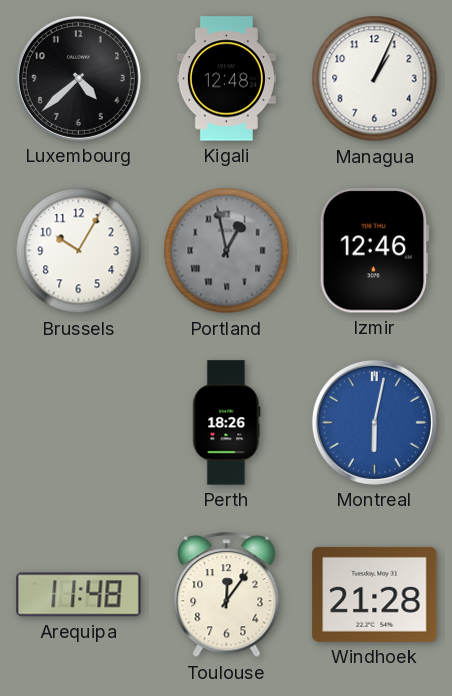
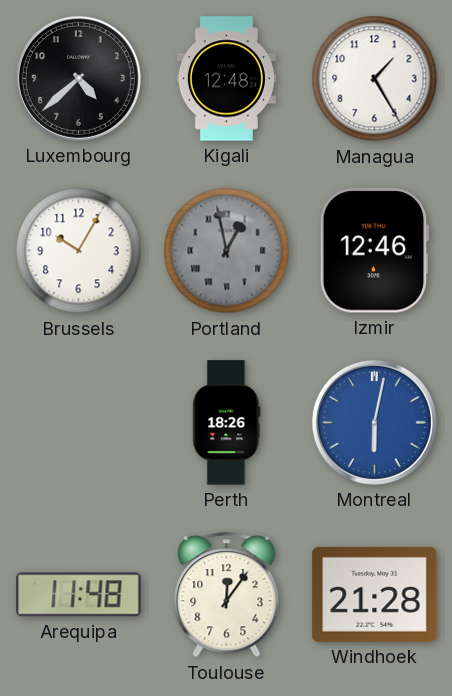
Managua: 1:04 -> 1:25
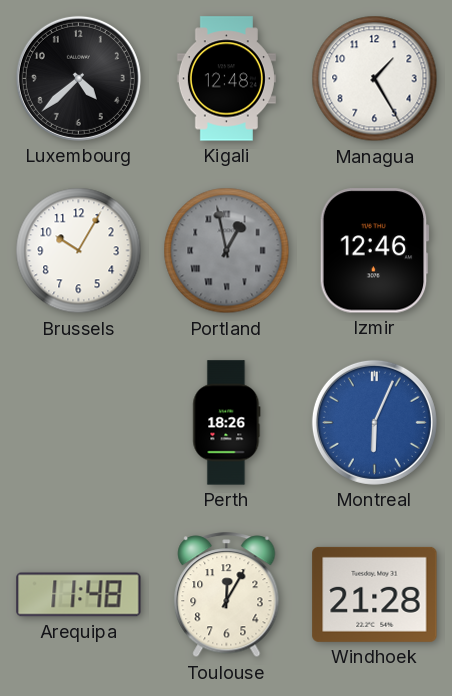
Montreal: 6:02 -> 6:04
Toulouse: 12:06 -> 12:05
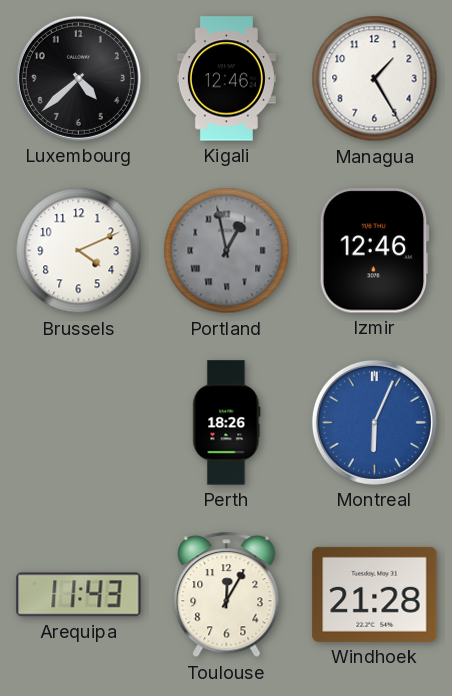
Kigali: 12:48 -> 12:46
Brussels: 10:05 -> 4:11
Arequipa: 11:48 -> 11:43
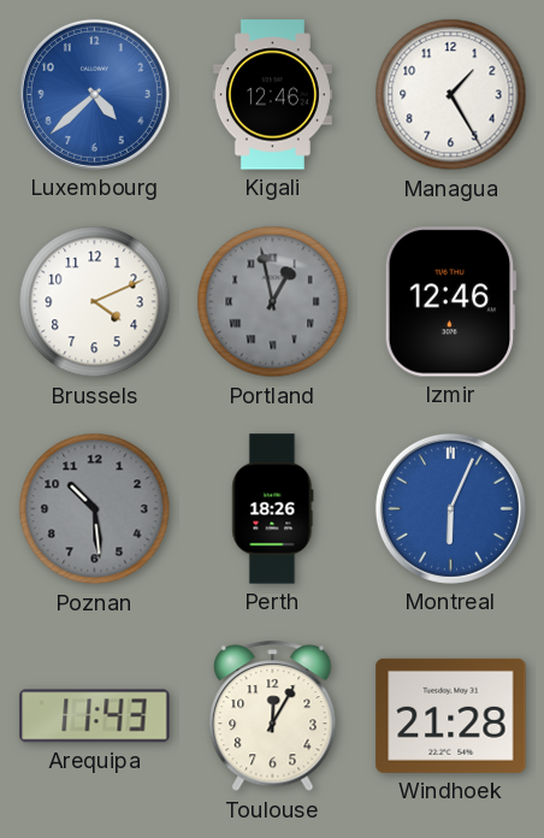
Luxembourg dial: black -> blue
Poznan: none -> 10:29
